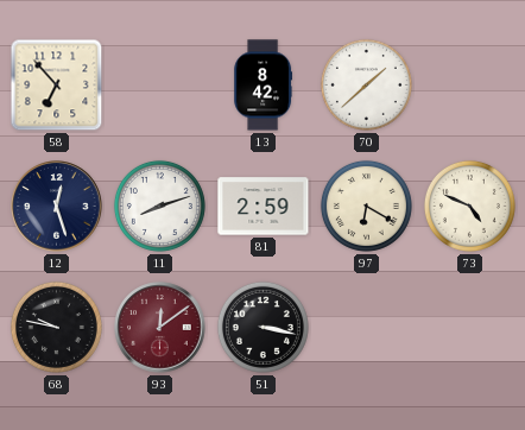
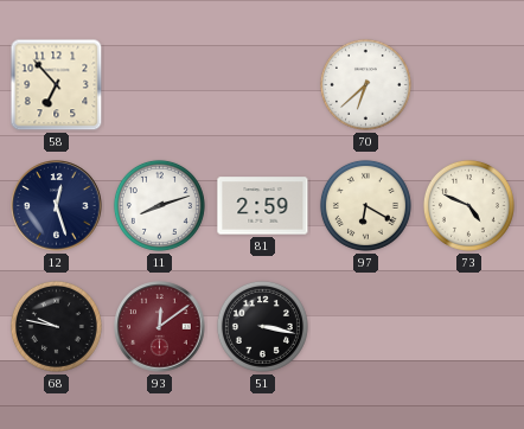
13: 8:42 -> none
70: 1:38 -> 6:38
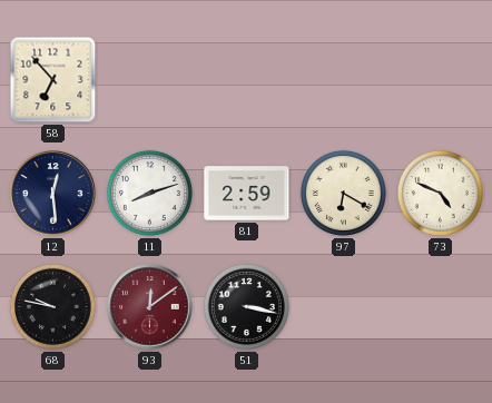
70: 6:38 -> none
12: 12:27 -> 12:29
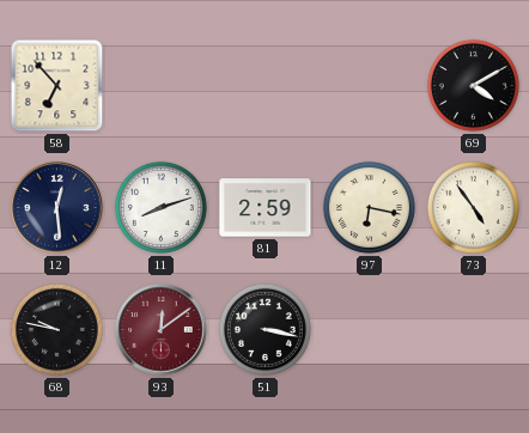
69: none -> 4:10
97: 6:20 -> 6:17
73: 4:49 -> 4:54
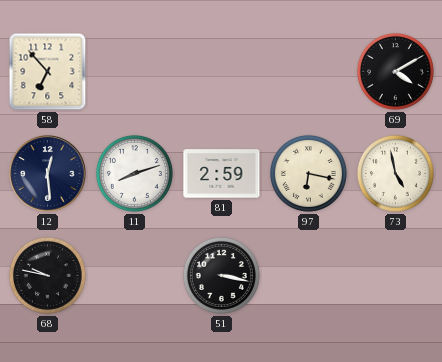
73: 4:54 -> 4:58
93: 12:09 -> none
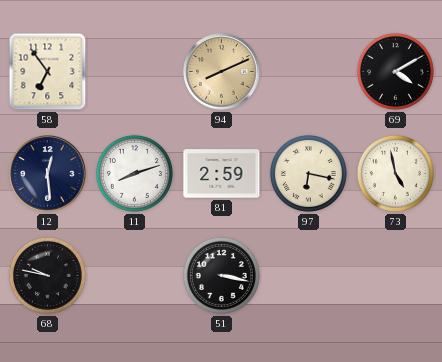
58: 6:53 -> 6:54
94: none -> 8:11
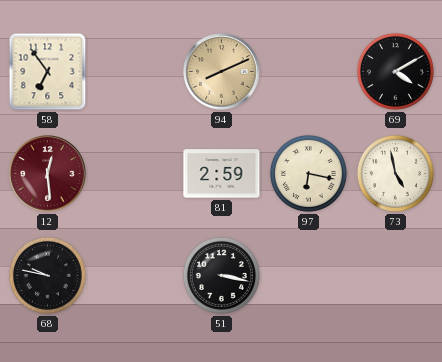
12 dial: navy -> burgundy
11: 8:12 -> none
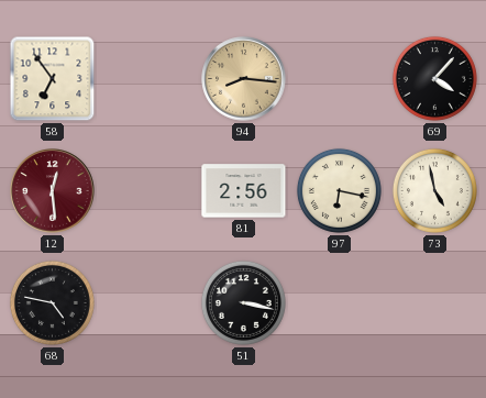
94: 8:11 -> 8:16
69: 4:10 -> 4:07
81: 2:59 -> 2:56
68: 9:47 -> 4:47
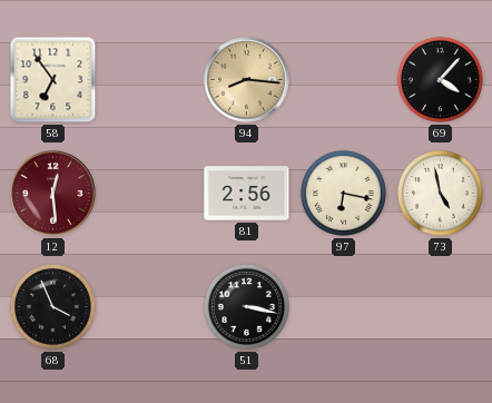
68: 4:47 -> 3:56
